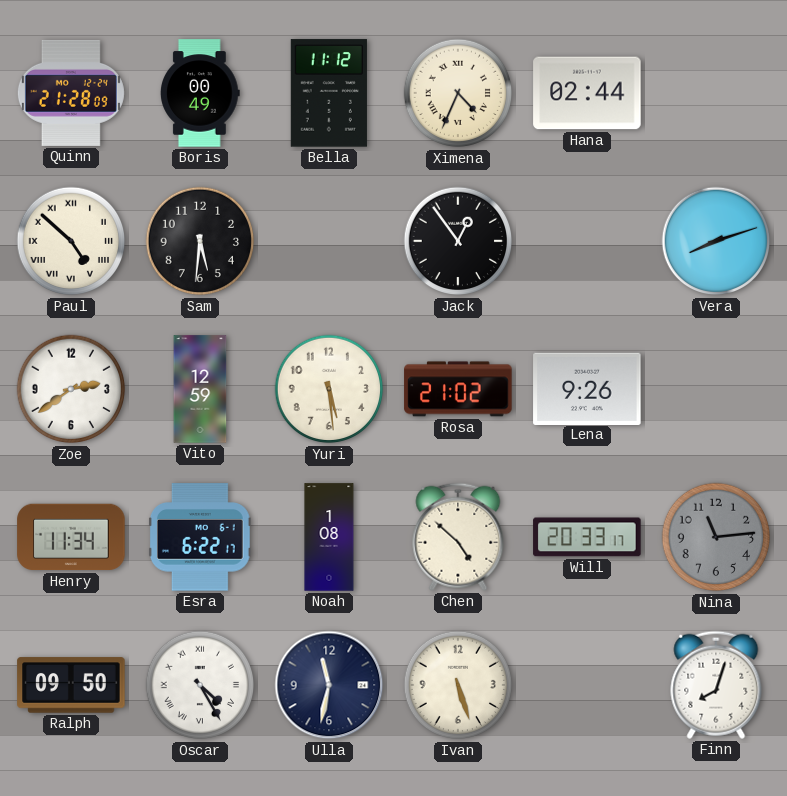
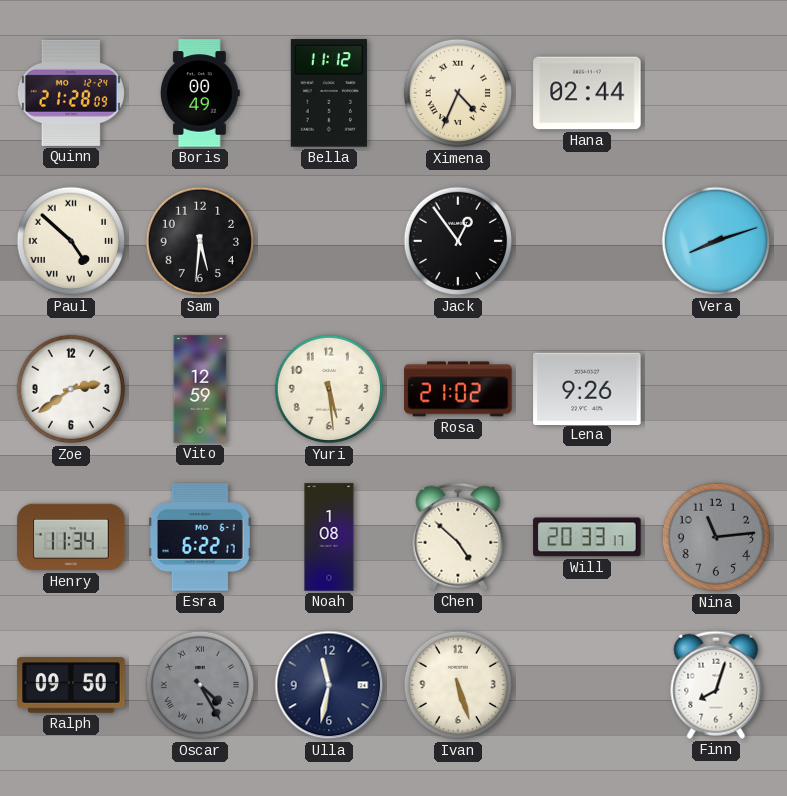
Oscar dial: white -> grey
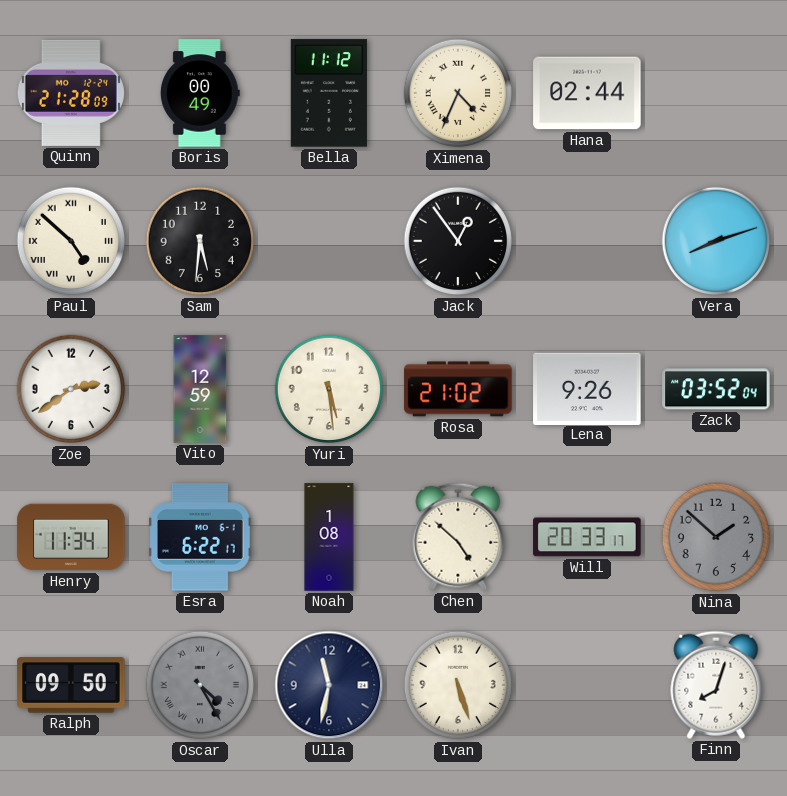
Zack: none -> 03:52
Nina: 11:14 -> 1:52
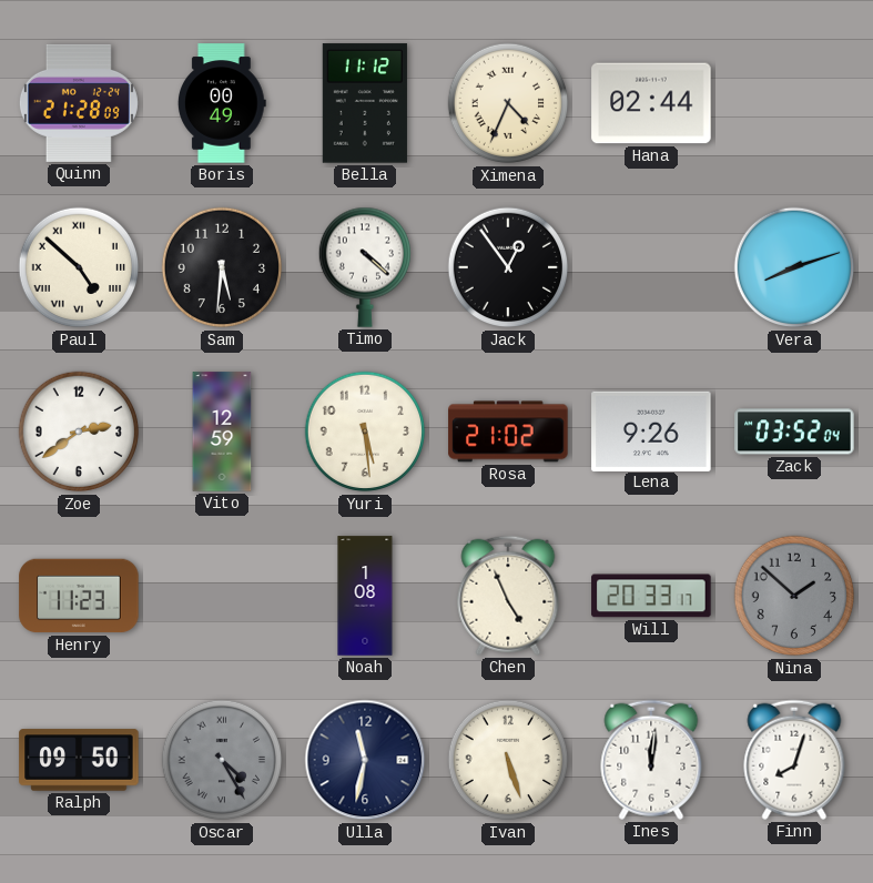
Timo: none -> 4:22
Henry: 11:34 -> 11:23
Esra: 6:22 -> none
Chen: 4:52 -> 4:56
Ines: none -> 12:01
